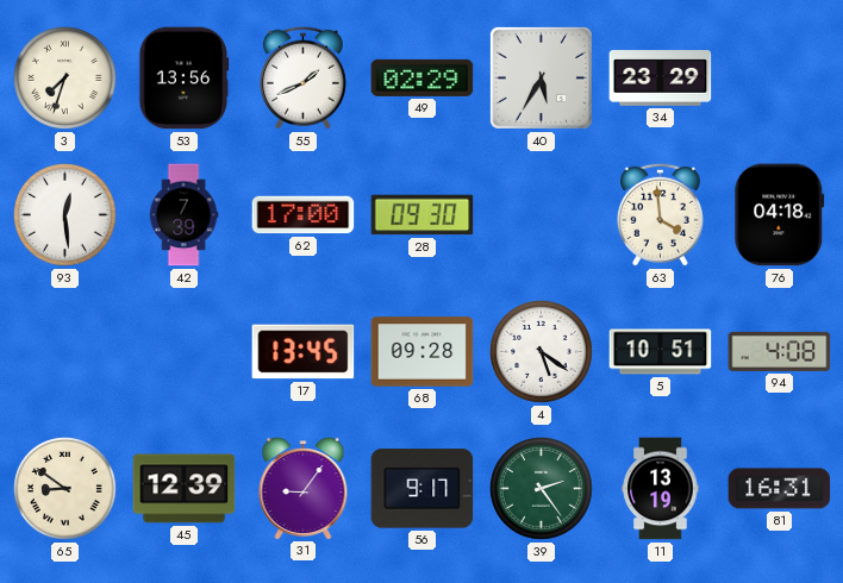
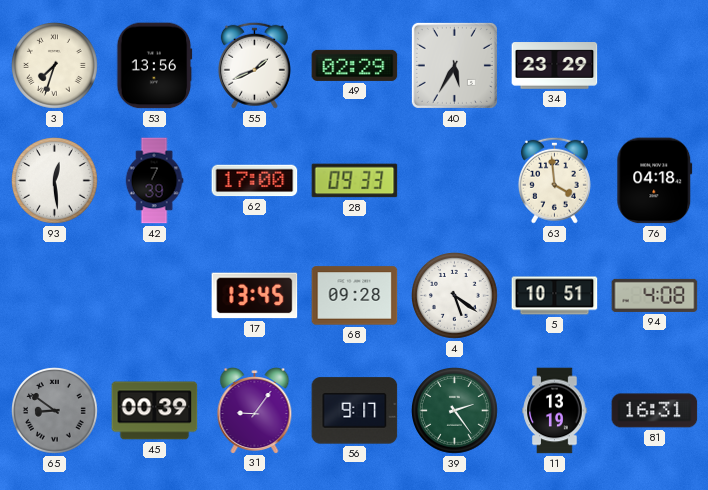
28: 09:30 -> 09:33
65 dial: cream -> grey
45: 12:39 -> 00:39
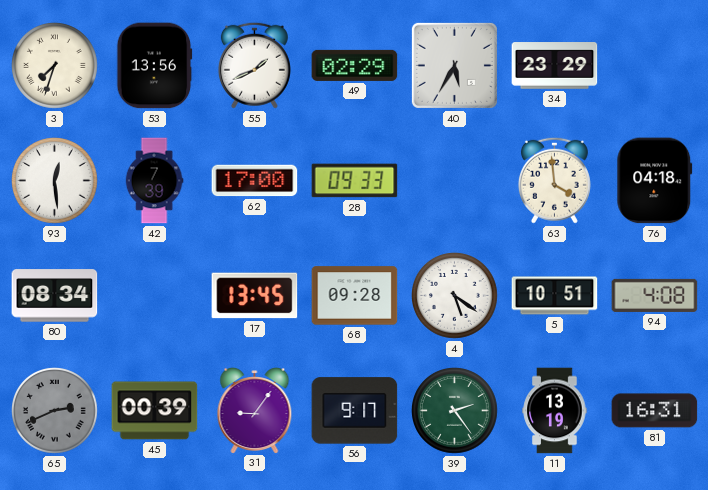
80: none -> 08:34
65: 8:51 -> 2:41
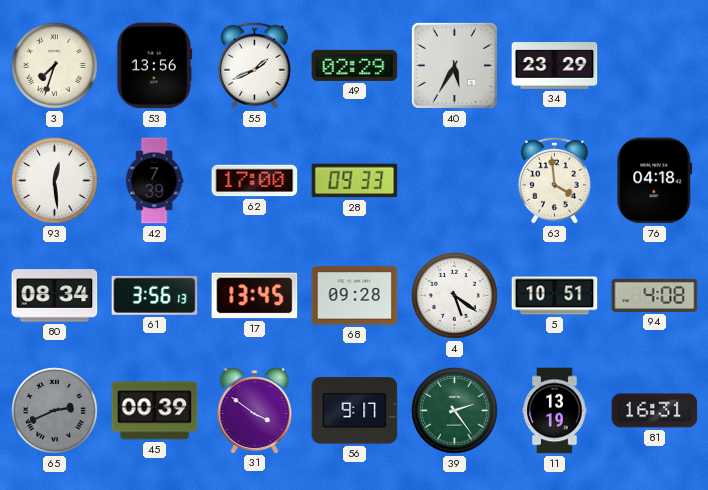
61: none -> 3:56
31: 9:06 -> 3:51
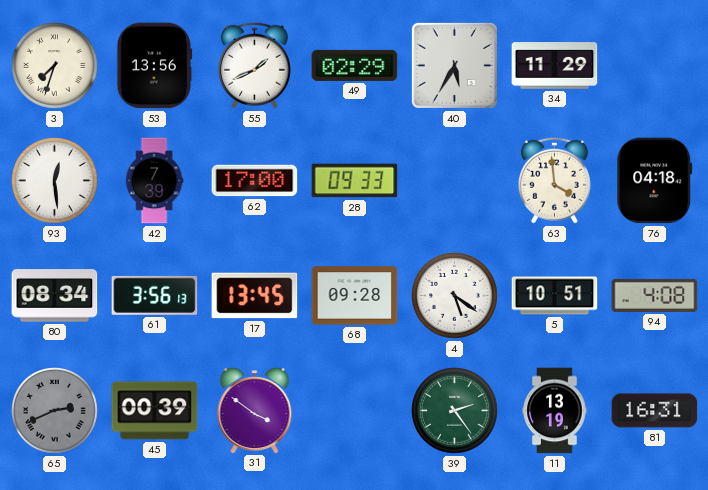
34: 23:29 -> 11:29
56: 9:17 -> none
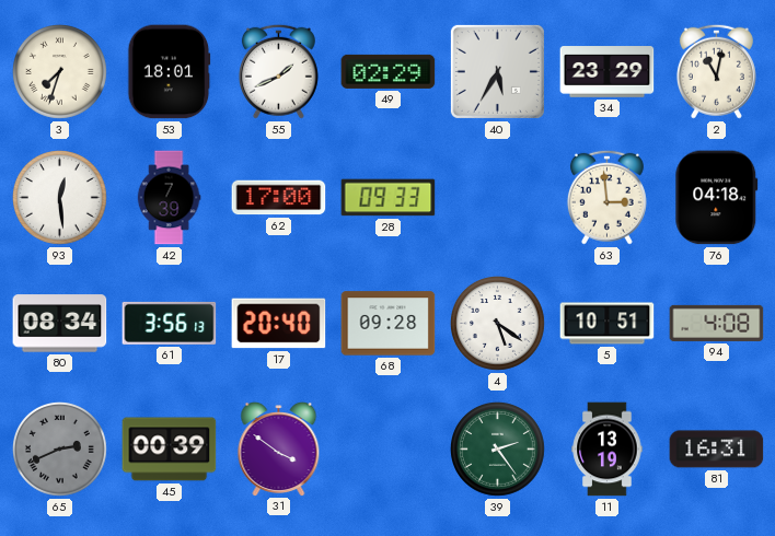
53: 13:56 -> 18:01
34: 11:29 -> 23:29
2: none -> 11:02
63: 3:59 -> 2:59
17: 13:45 -> 20:40
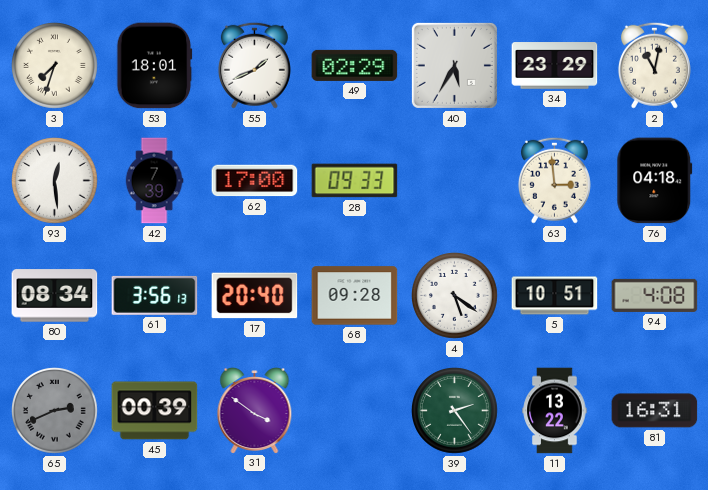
11: 13:19 -> 13:22
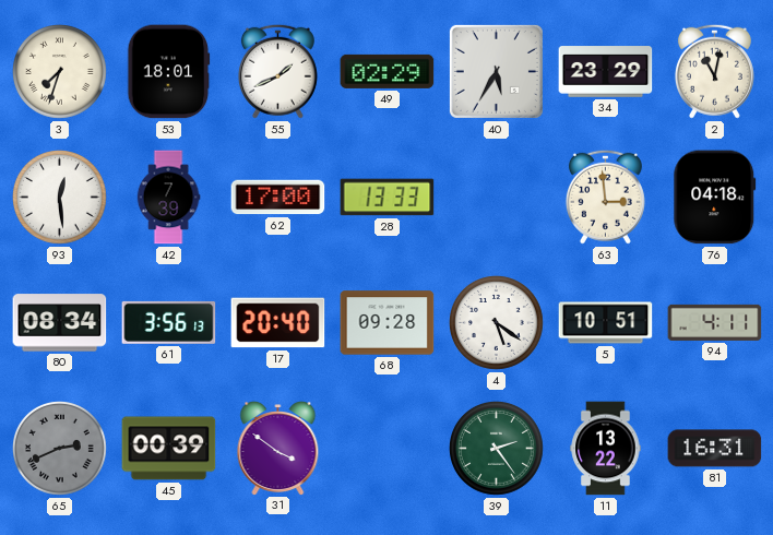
28: 09:33 -> 13:33
94: 4:08 -> 4:11
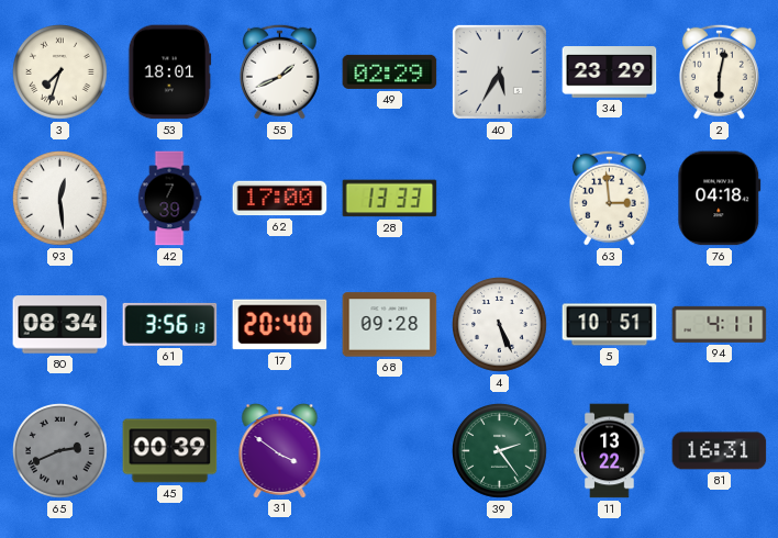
2: 11:02 -> 6:02
4: 5:21 -> 5:26
